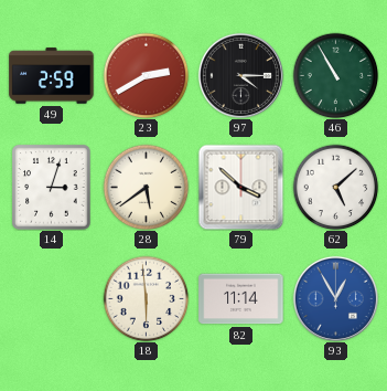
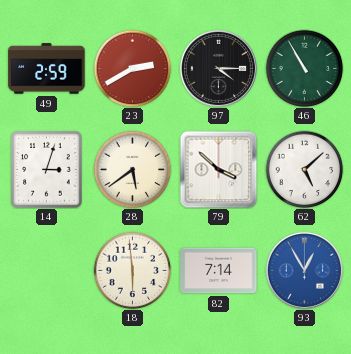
82: 11:14 -> 7:14
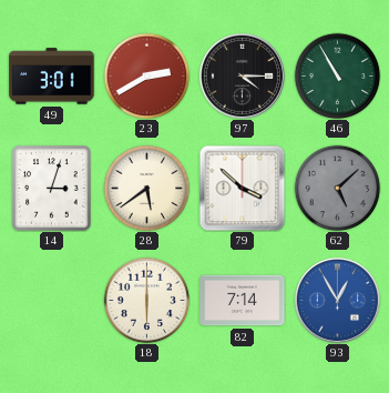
49: 2:59 -> 3:01
62 dial: white -> grey
18: 5:59 -> 6:00
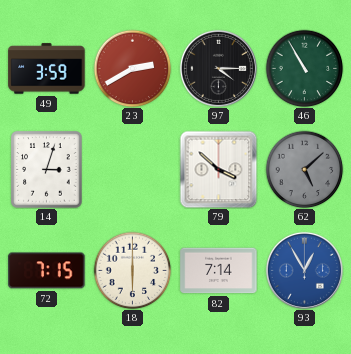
49: 3:01 -> 3:59
28: 5:39 -> none
72: none -> 7:15
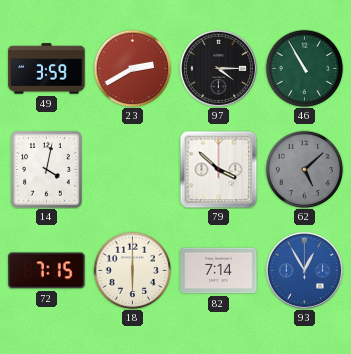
14: 3:03 -> 4:02
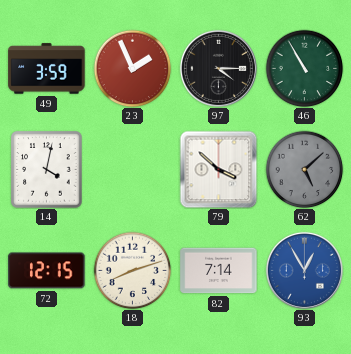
23: 2:40 -> 1:56
72: 7:15 -> 12:15
18: 6:00 -> 8:12
